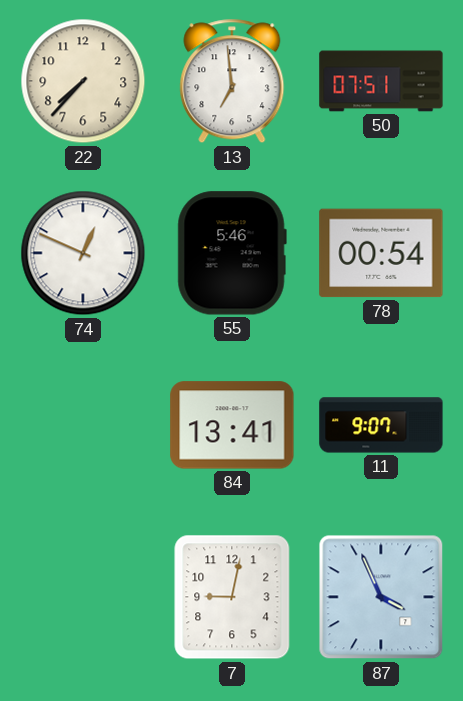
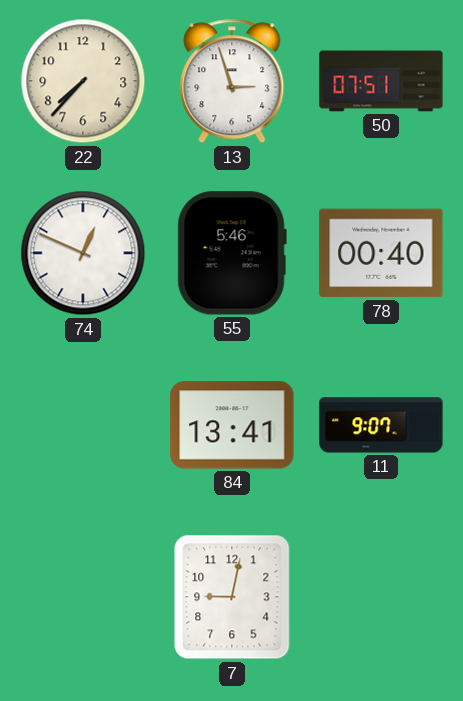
13: 6:59 -> 2:57
78: 00:54 -> 00:40
87: 3:56 -> none
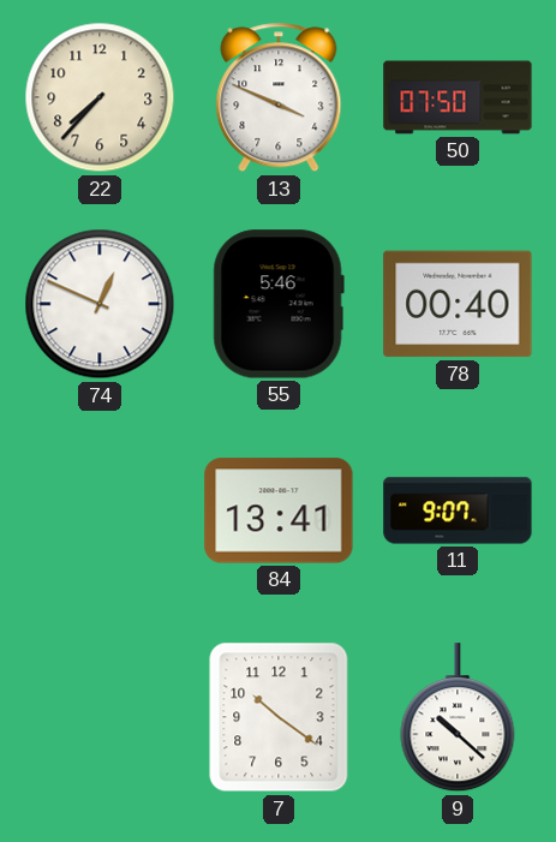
13: 2:57 -> 3:49
50: 07:51 -> 07:50
7: 9:02 -> 10:21
9: none -> 10:22
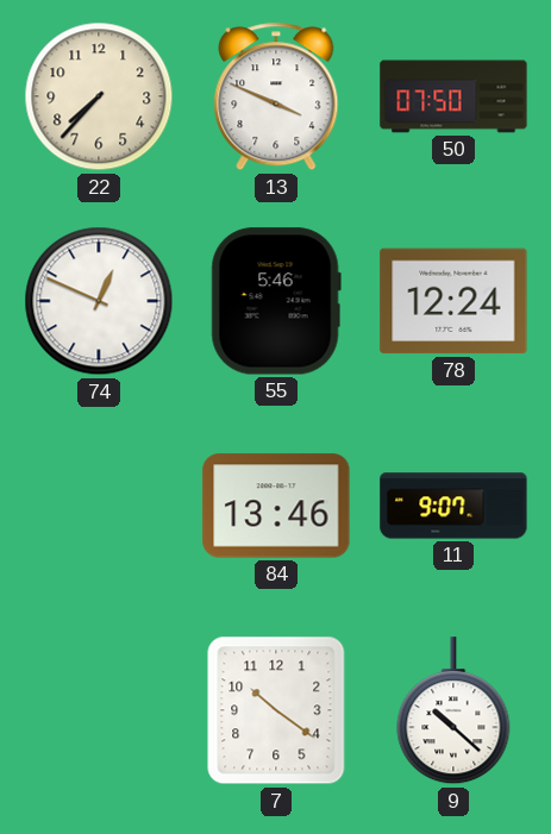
78: 00:40 -> 12:24
84: 13:41 -> 13:46
